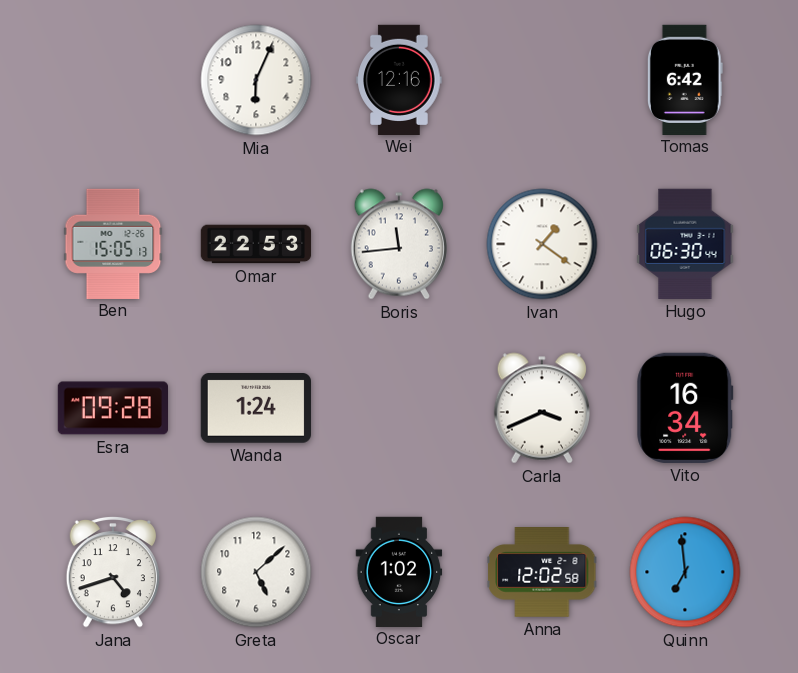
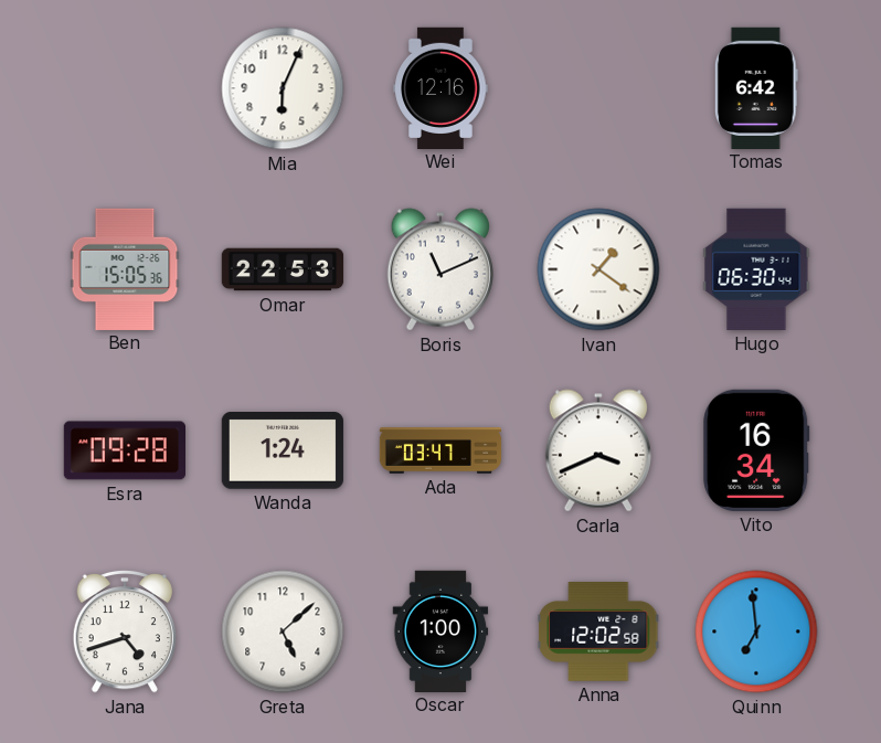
Ben: 15:05:13 -> 15:05:36
Boris: 11:44 -> 11:11
Ada: none -> 03:47
Oscar: 1:02 -> 1:00
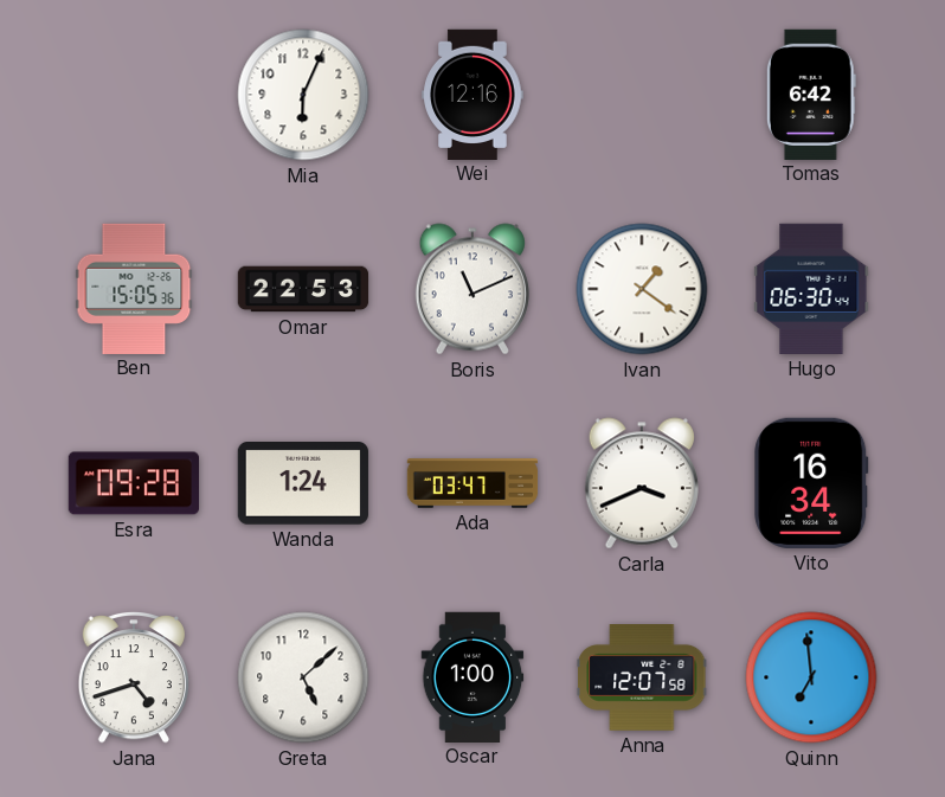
Anna: 12:02 -> 12:07
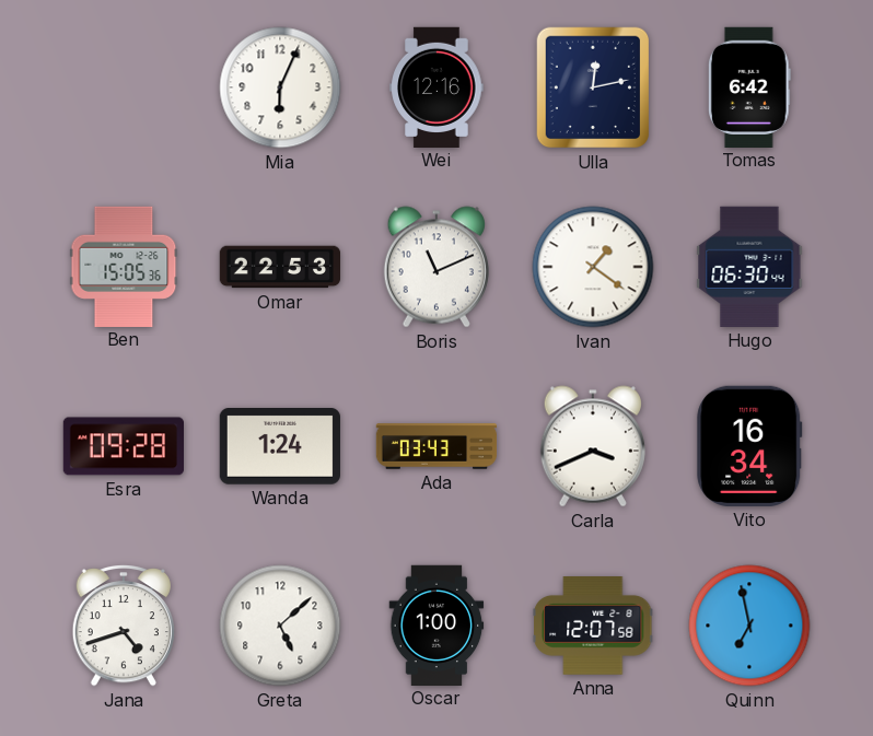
Ulla: none -> 12:13
Ada: 03:47 -> 03:43
Quinn: 6:59 -> 6:58
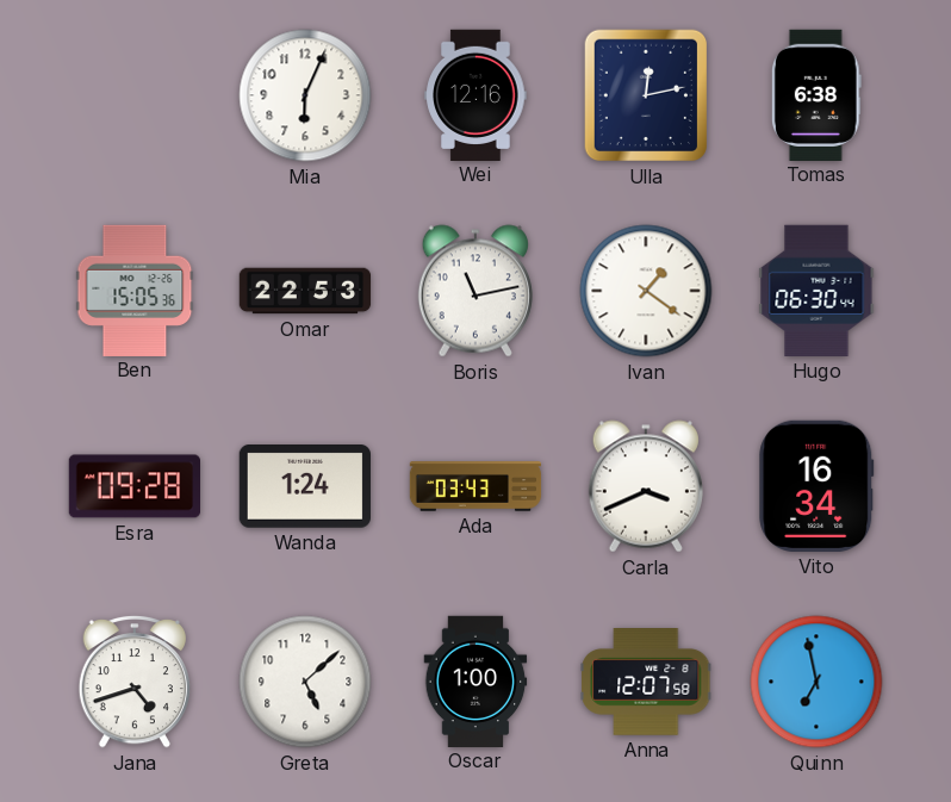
Tomas: 6:42 -> 6:38
Boris: 11:11 -> 11:13
